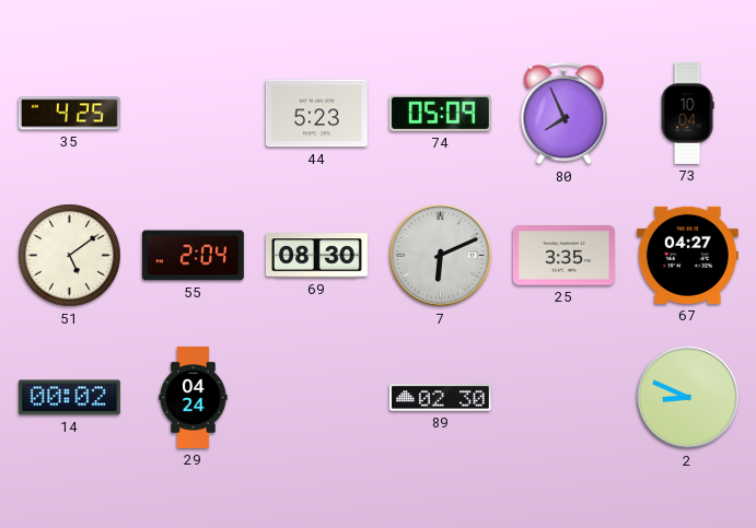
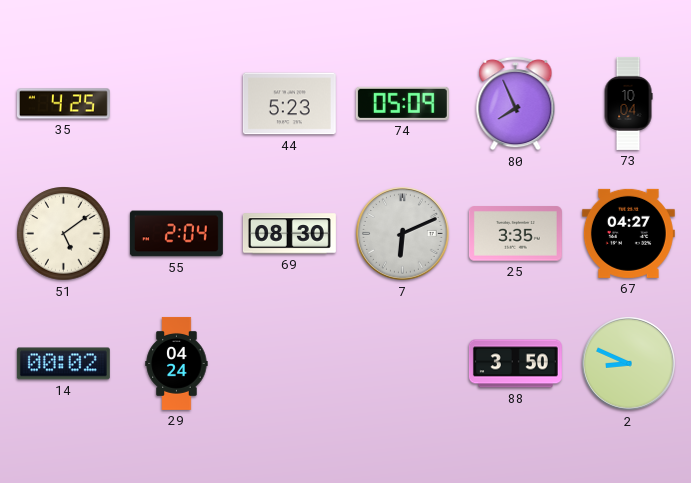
89: 02:30 -> none
88: none -> 3:50
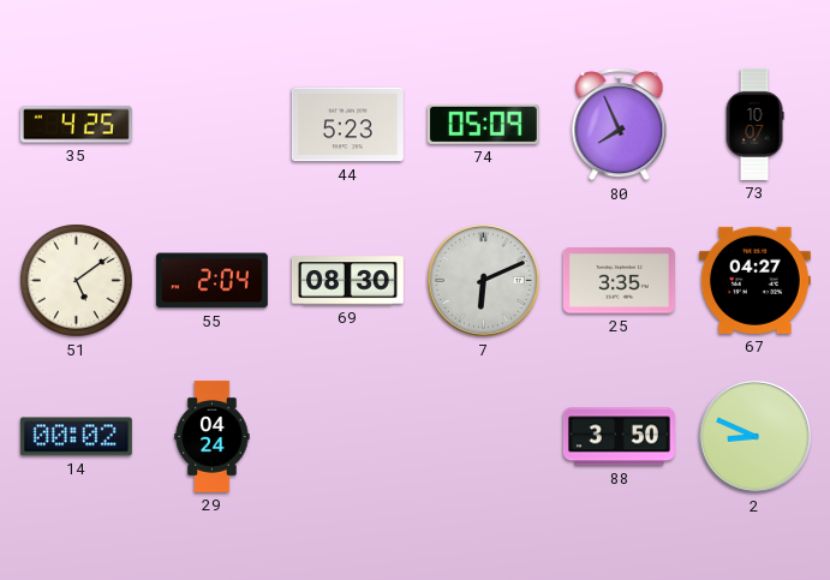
73: 10:04 -> 10:07
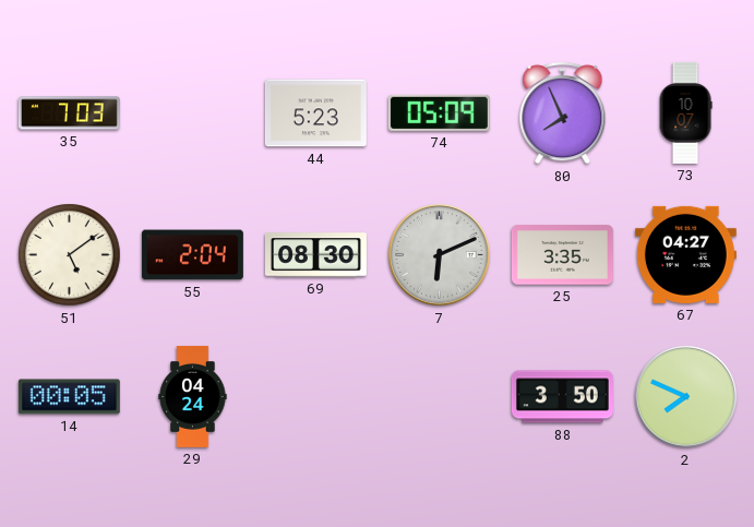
35: 4:25 -> 7:03
14: 00:02 -> 00:05
2: 8:49 -> 7:49
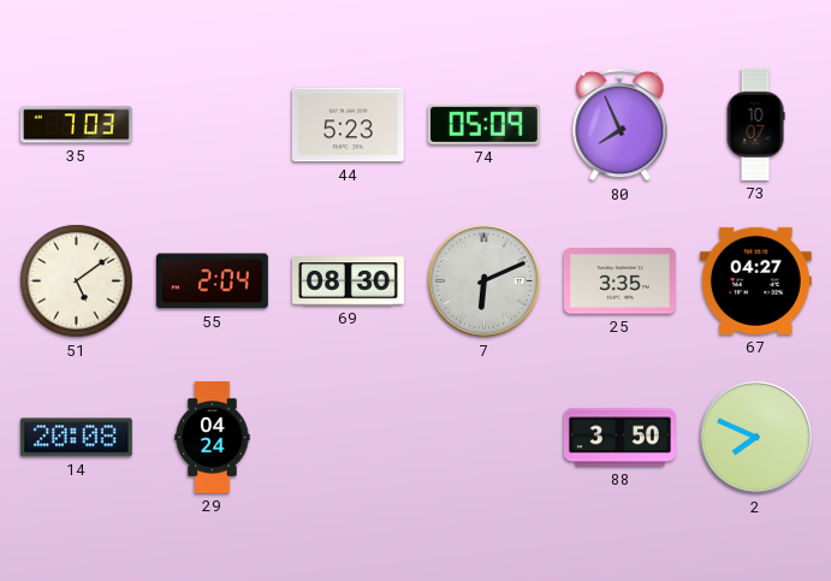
14: 00:05 -> 20:08
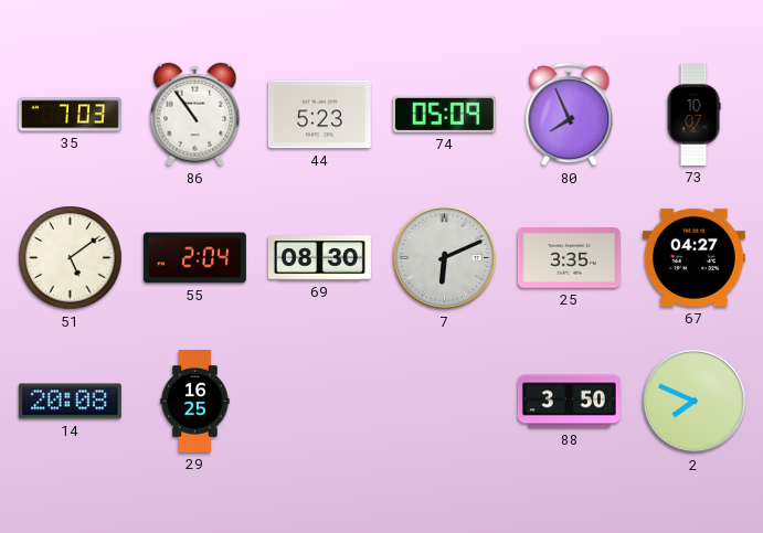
86: none -> 10:54
29: 04:24 -> 16:25
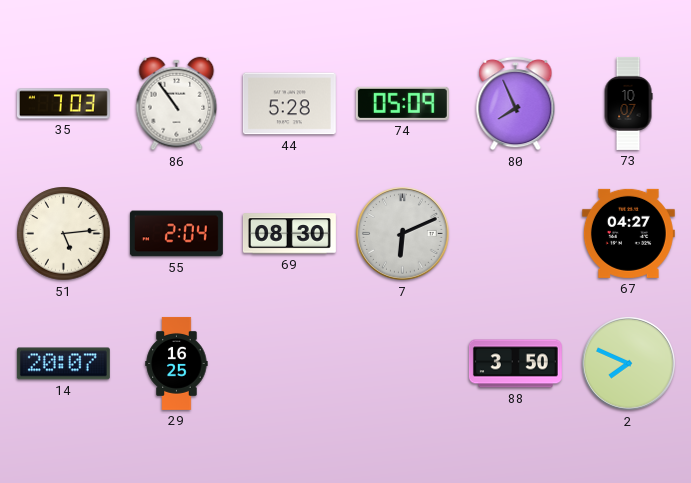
44: 5:23 -> 5:28
51: 5:09 -> 5:14
25: 3:35 -> none
14: 20:08 -> 20:07
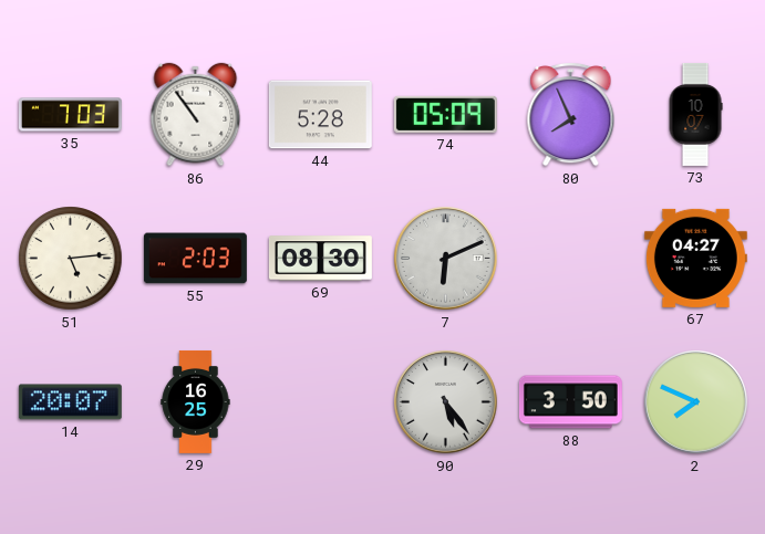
55: 2:04 -> 2:03
90: none -> 5:24
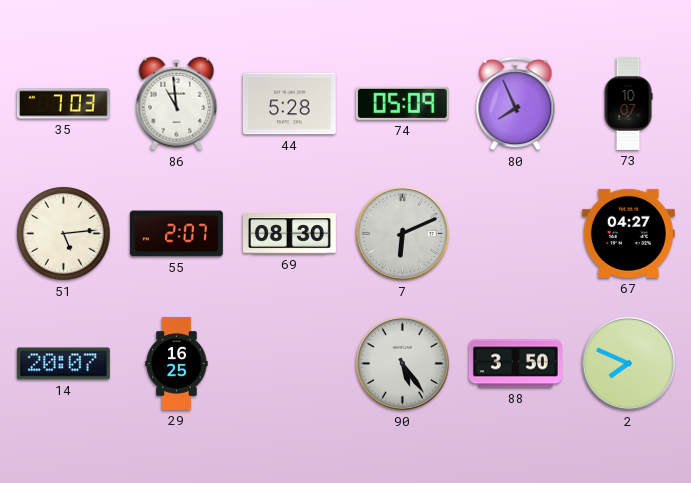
86: 10:54 -> 10:59
55: 2:03 -> 2:07
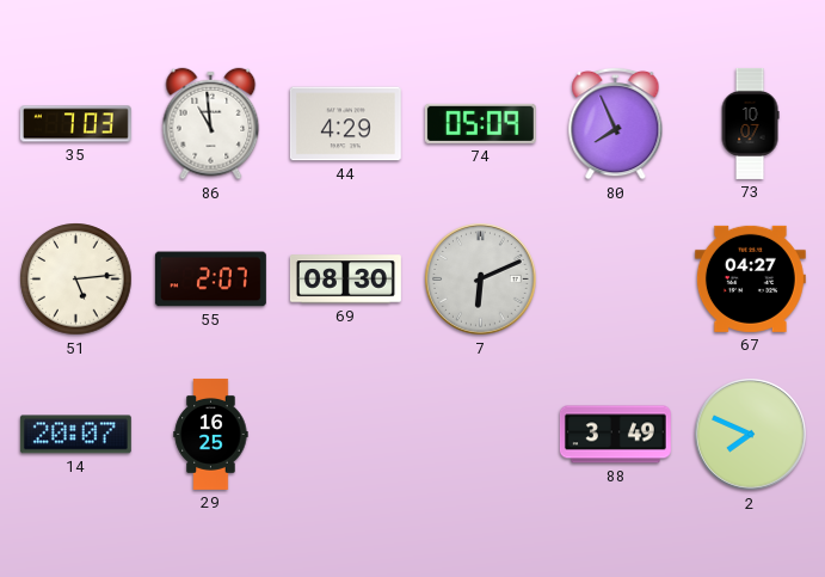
44: 5:28 -> 4:29
90: 5:24 -> none
88: 3:50 -> 3:49
